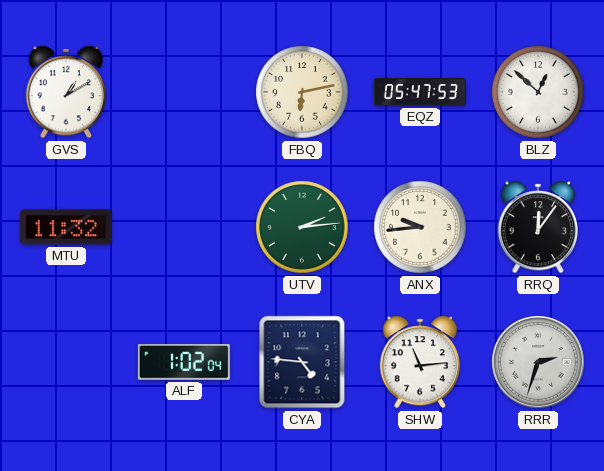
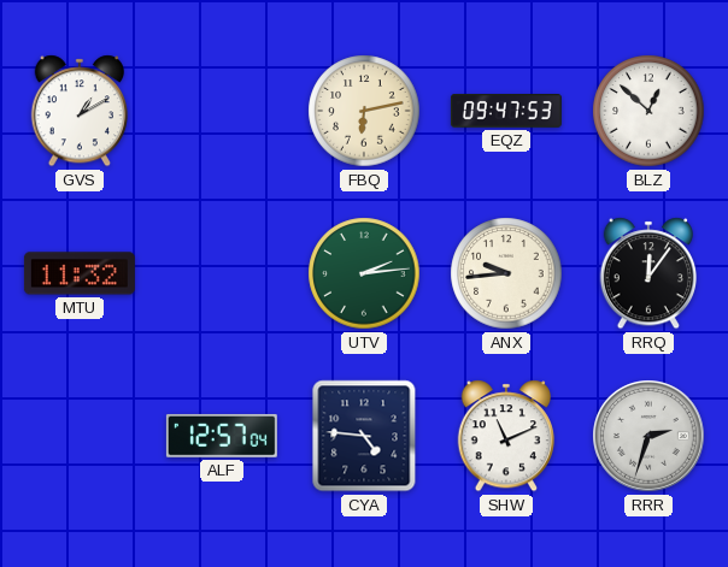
EQZ: 05:47 -> 09:47
ALF: 1:02 -> 12:57
SHW: 11:14 -> 11:11
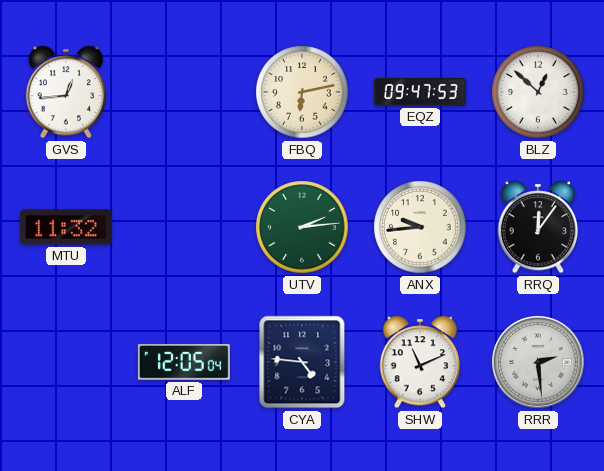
GVS: 1:10 -> 12:44
ALF: 12:57 -> 12:05
RRR: 2:33 -> 2:29
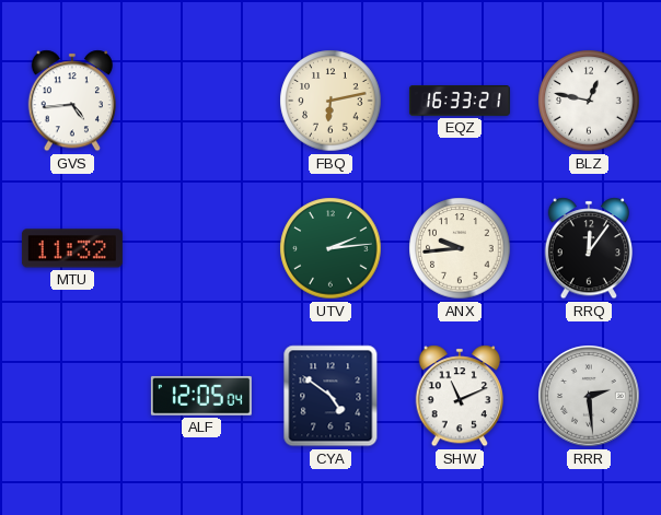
GVS: 12:44 -> 4:44
EQZ: 09:47 -> 16:33
BLZ: 12:52 -> 12:47
CYA: 4:46 -> 4:51
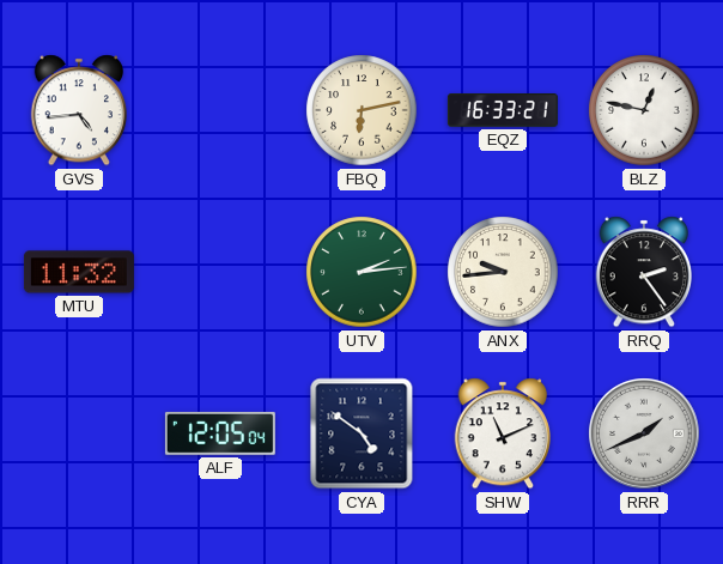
RRQ: 12:06 -> 2:24
RRR: 2:29 -> 1:41
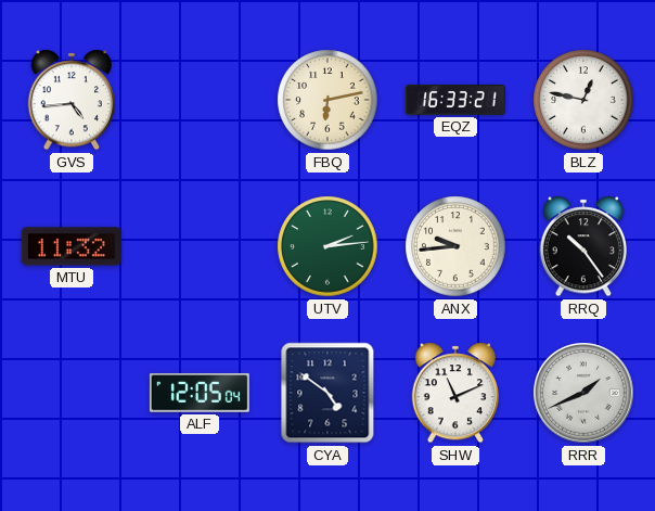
RRQ: 2:24 -> 10:24
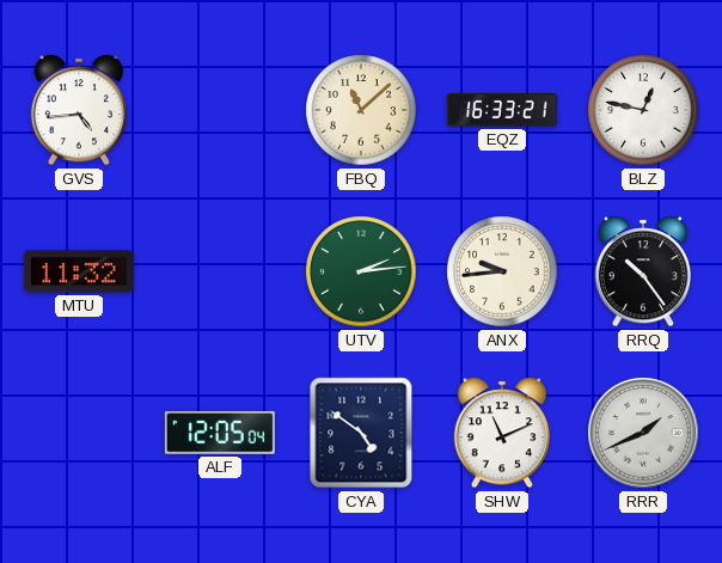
FBQ: 6:13 -> 11:08
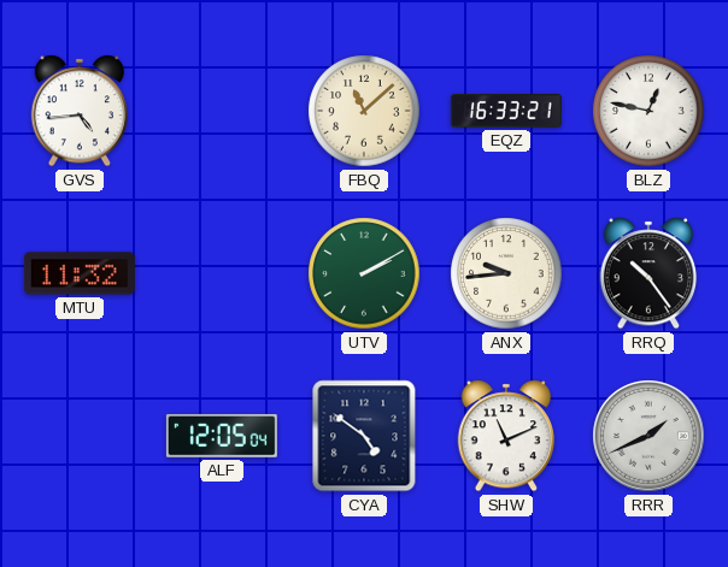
UTV: 2:14 -> 2:10
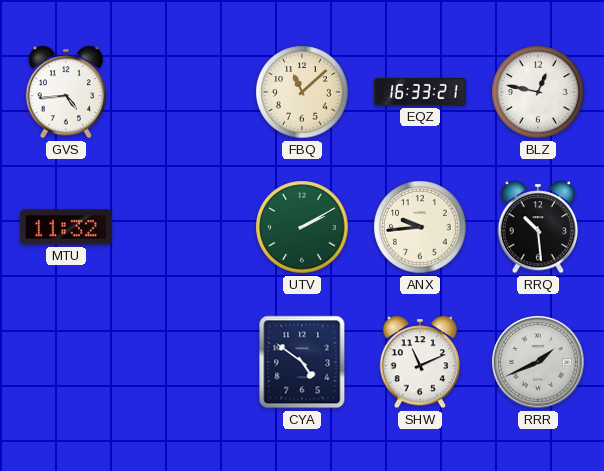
RRQ: 10:24 -> 10:29
ALF: 12:05 -> none
